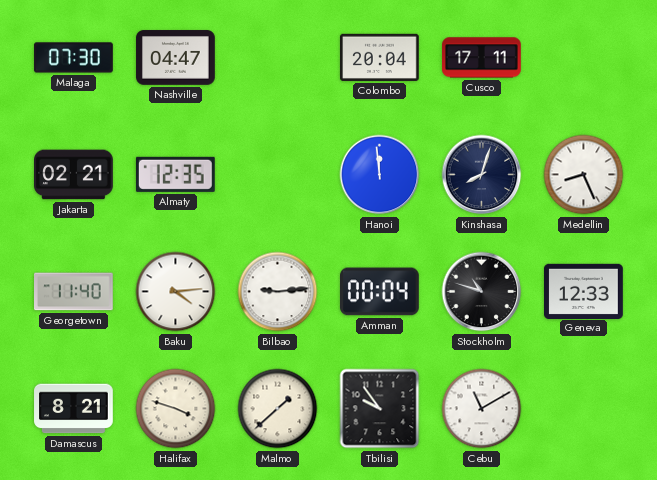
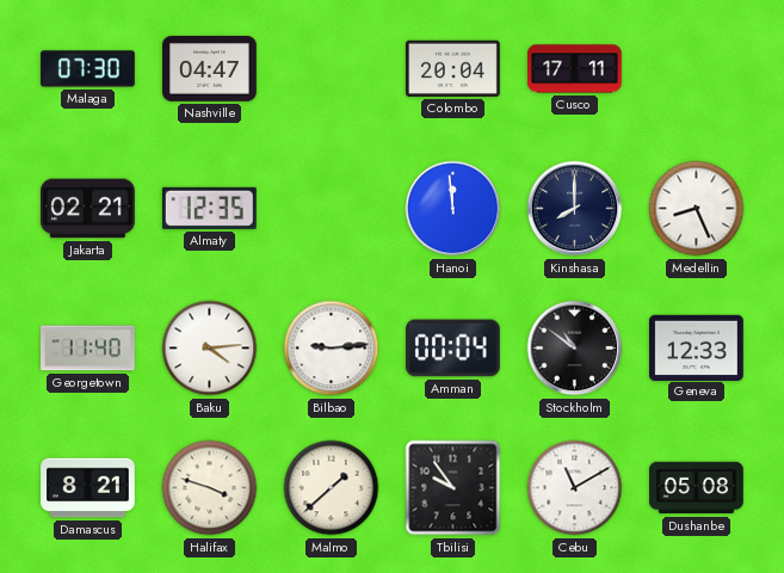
Kinshasa: 8:03 -> 8:00
Stockholm: 10:48 -> 10:51
Dushanbe: none -> 05:08
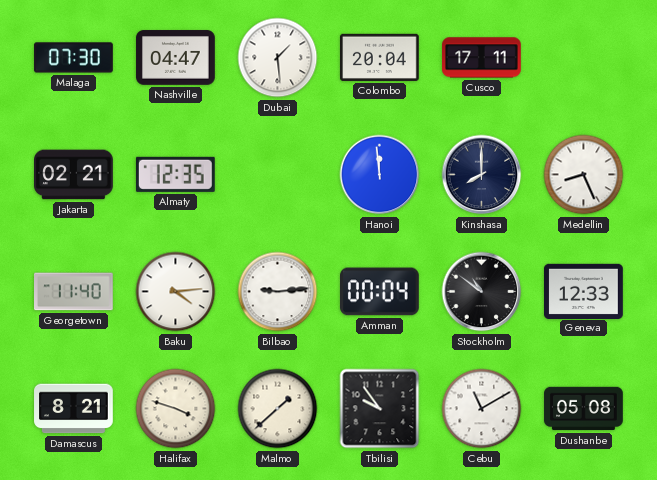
Dubai: none -> 1:29
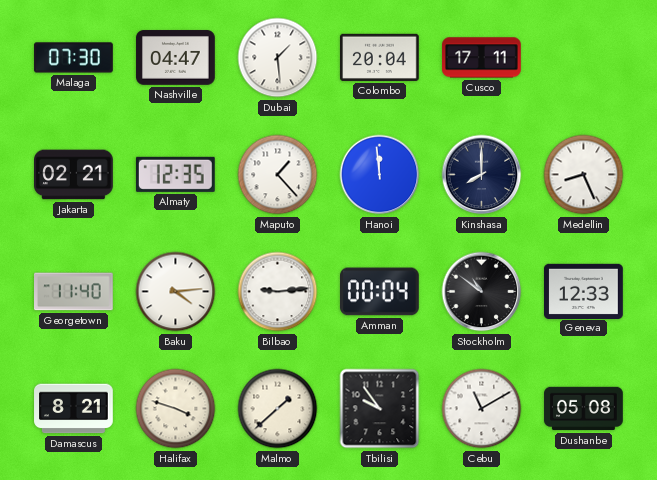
Maputo: none -> 1:23
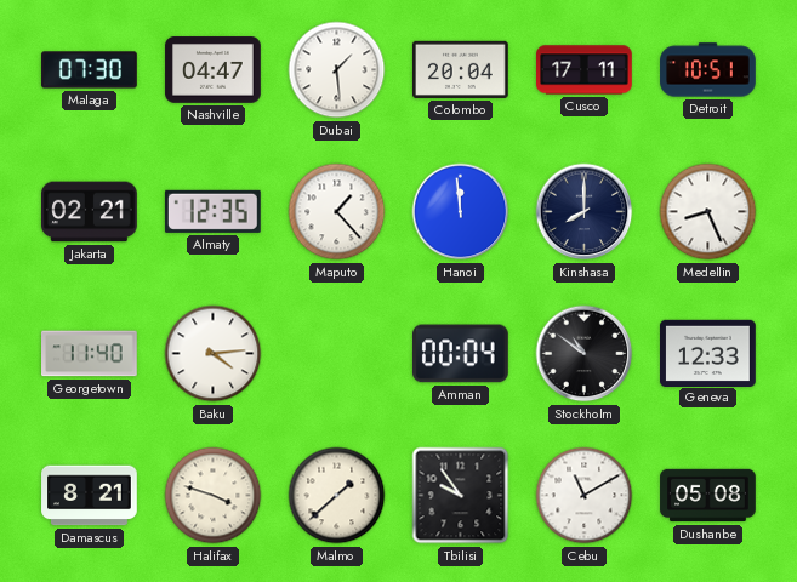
Detroit: none -> 10:51
Bilbao: 9:14 -> none
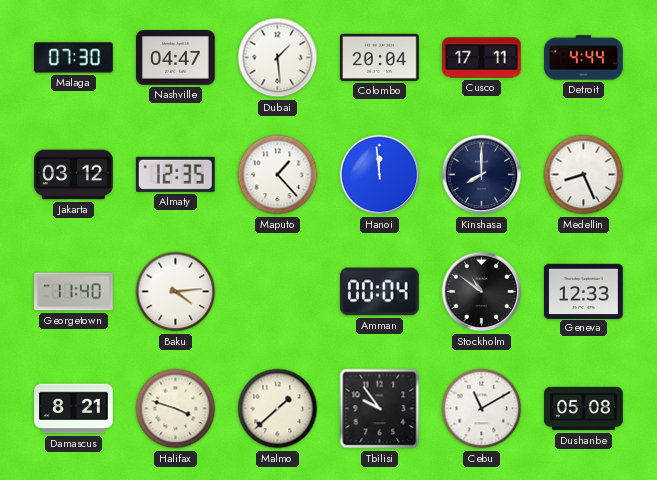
Detroit: 10:51 -> 4:44
Jakarta: 02:21 -> 03:12
